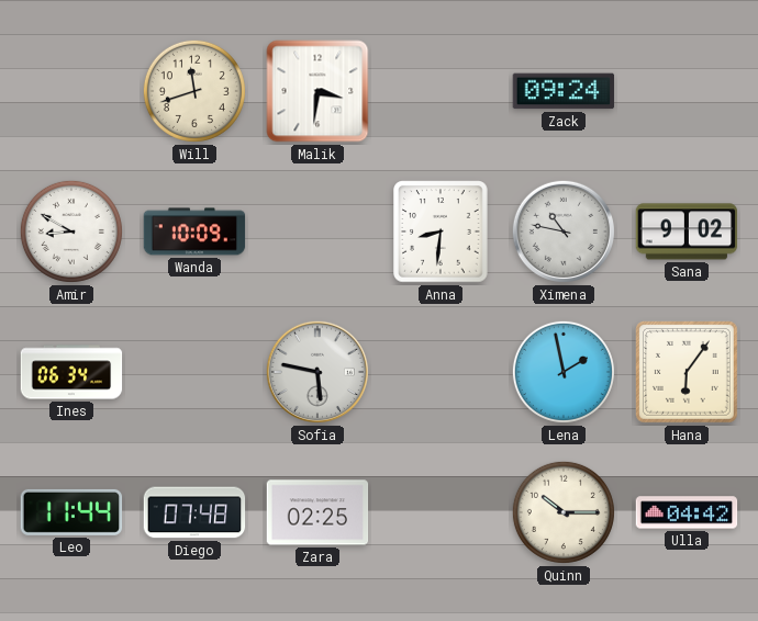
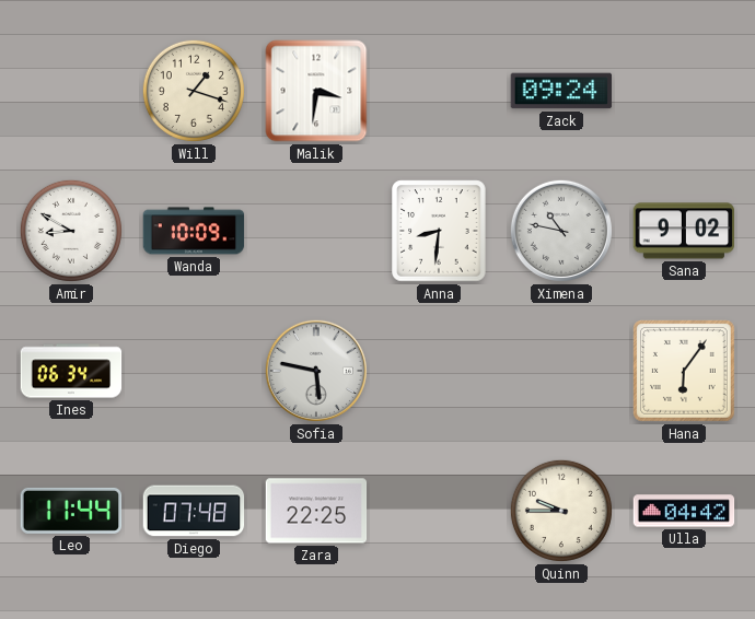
Will: 11:42 -> 1:18
Lena: 1:58 -> none
Zara: 02:25 -> 22:25
Quinn: 10:15 -> 9:45
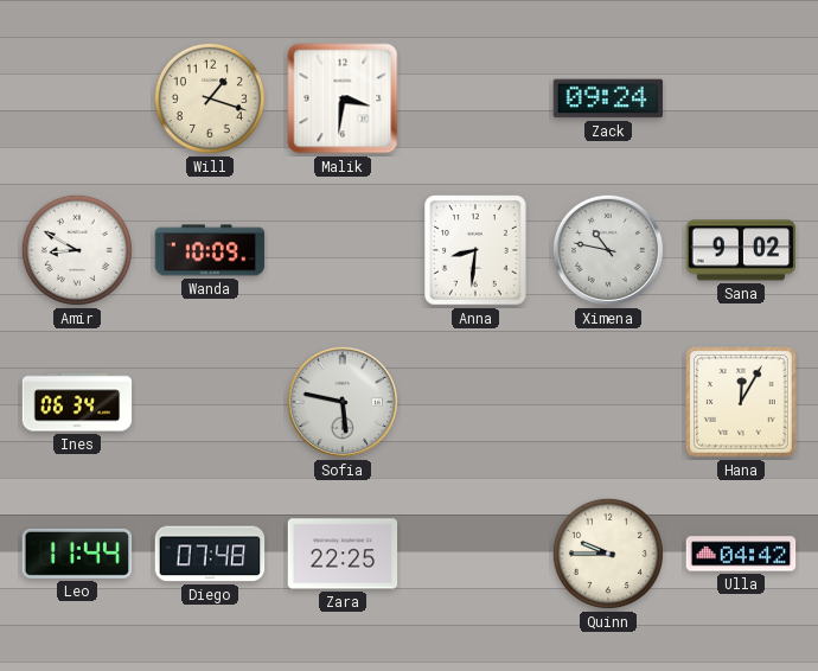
Hana: 6:06 -> 12:05
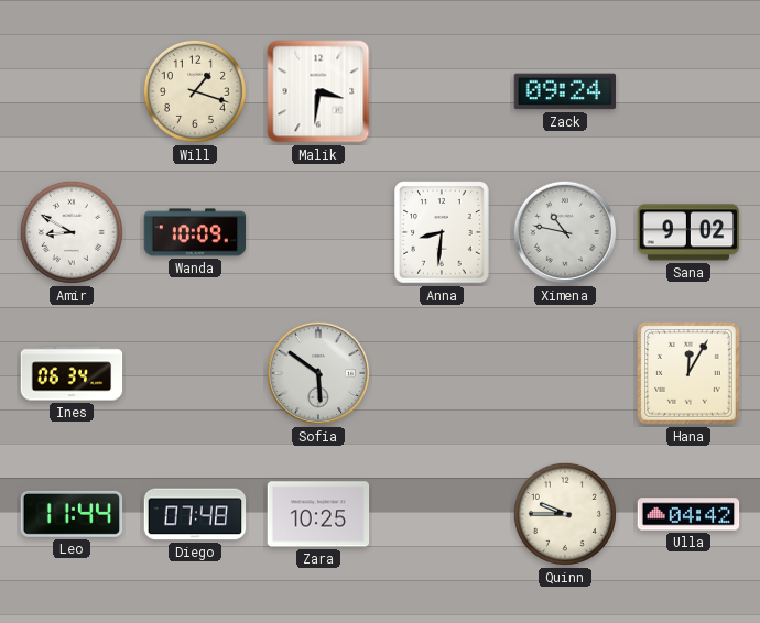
Sofia: 5:47 -> 5:51
Zara: 22:25 -> 10:25
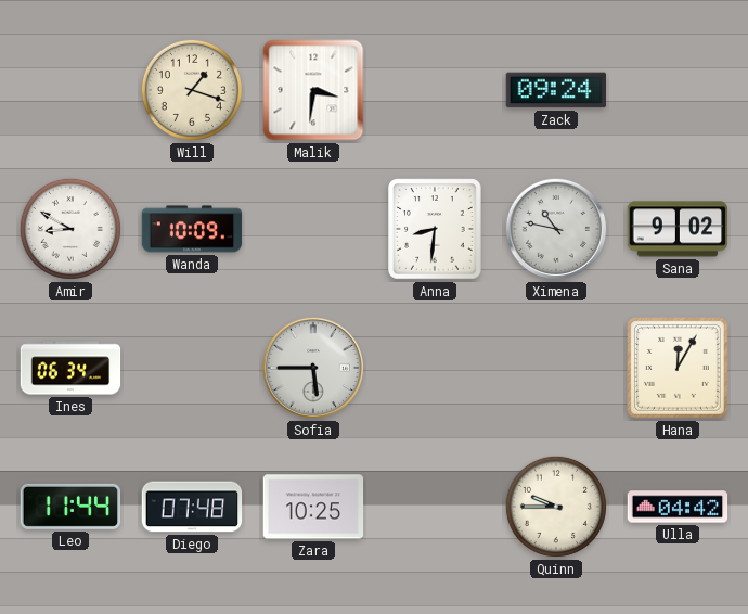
Sofia: 5:51 -> 5:45
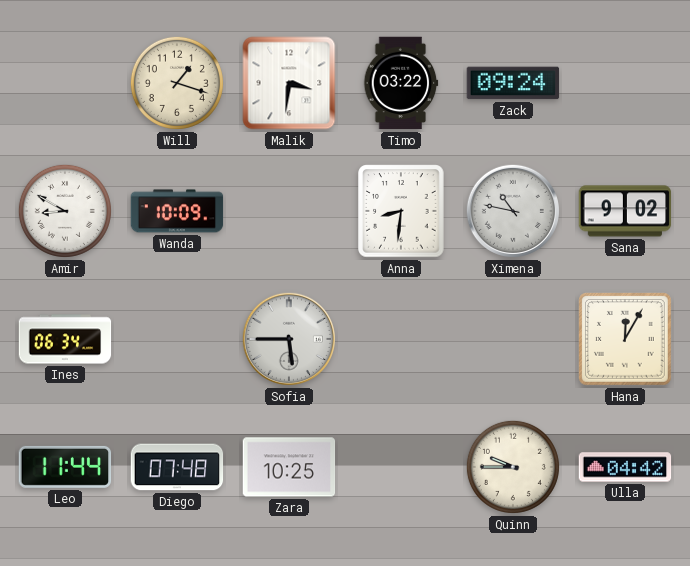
Timo: none -> 03:22
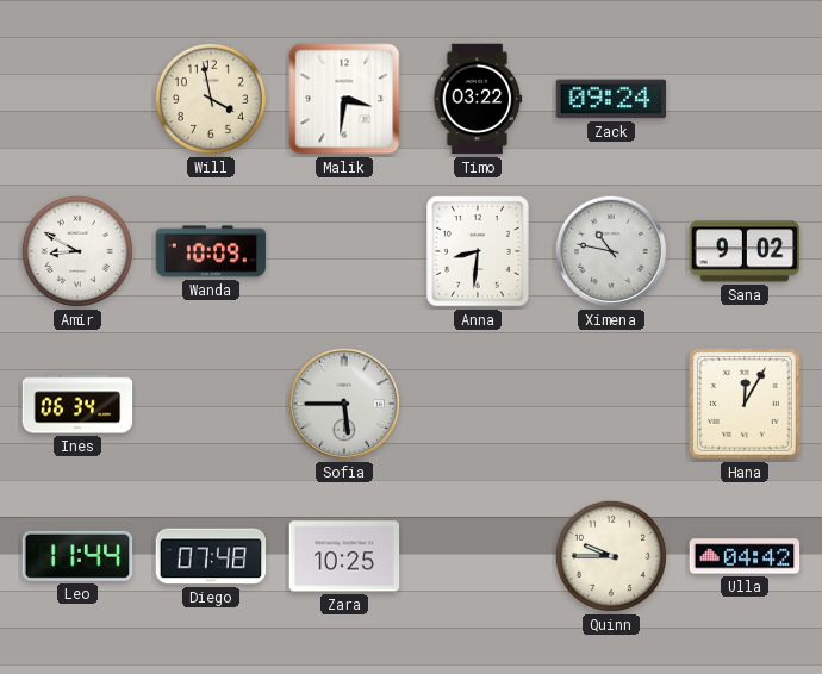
Will: 1:18 -> 3:58
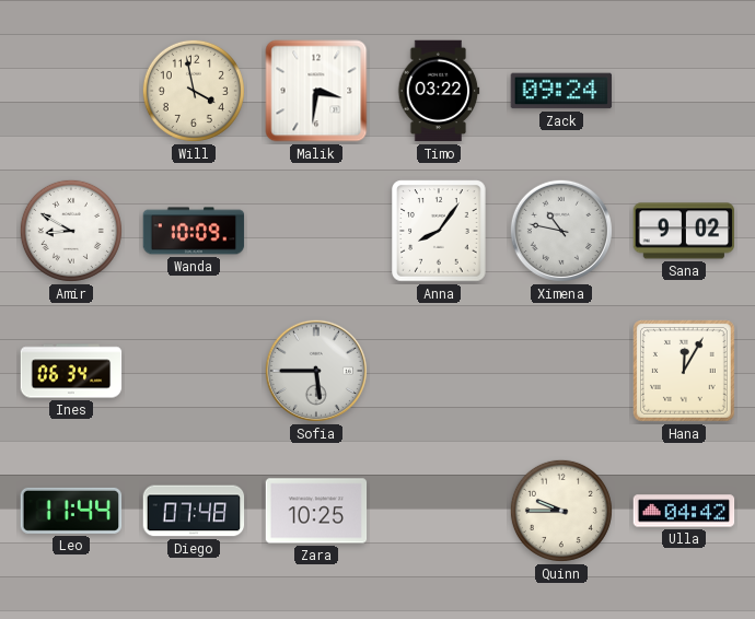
Anna: 8:31 -> 8:06
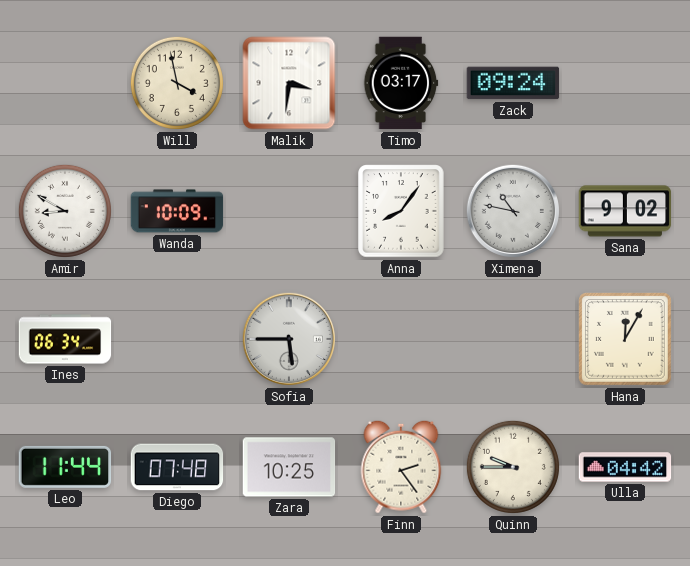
Timo: 03:22 -> 03:17
Finn: none -> 2:24
